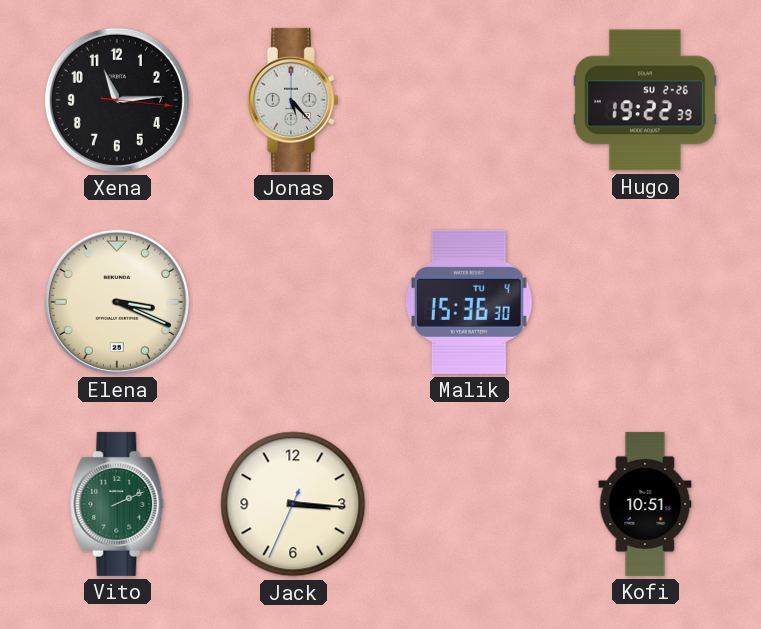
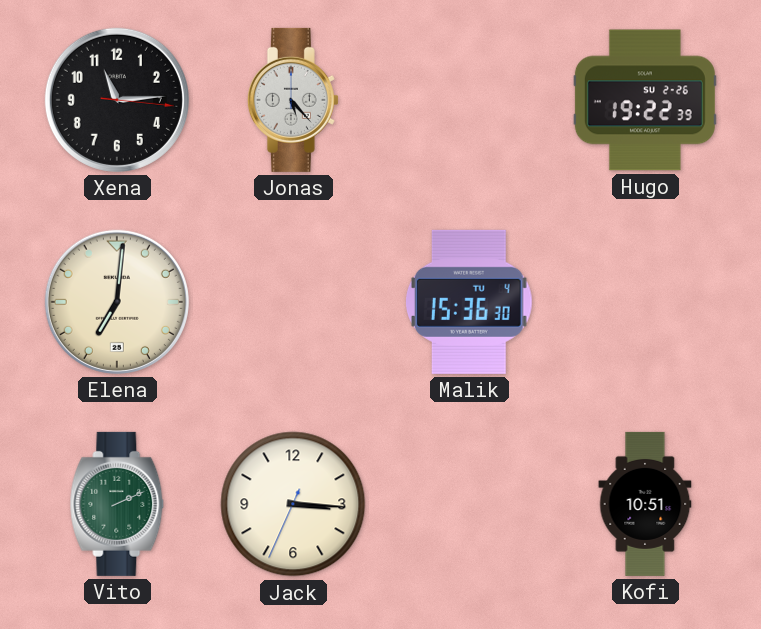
Elena: 3:19 -> 7:01
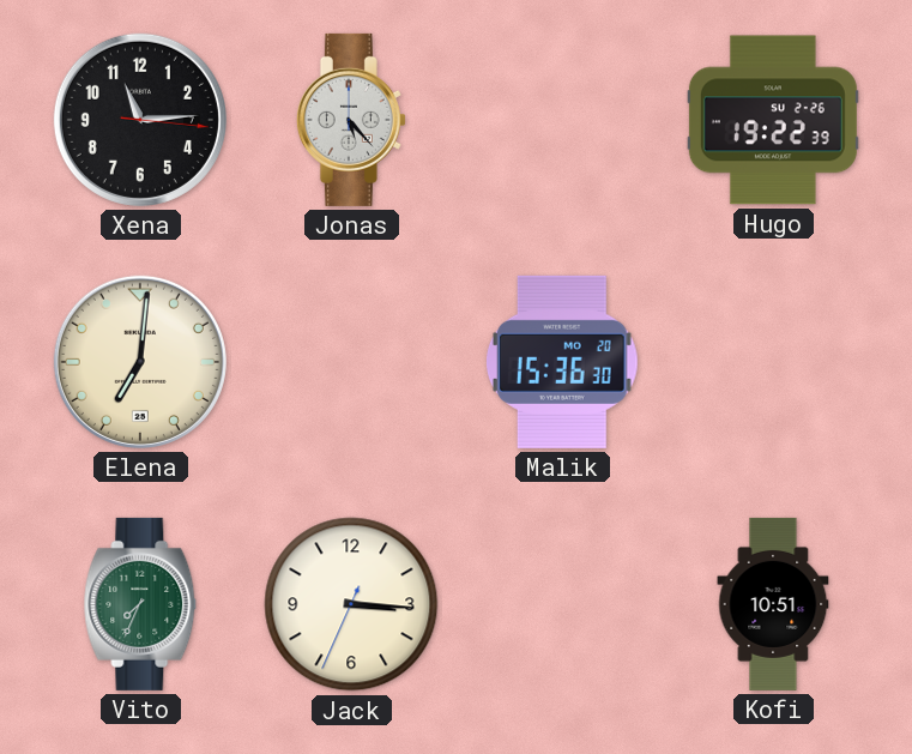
Malik date: TU 4 -> MO 20
Vito: 2:11 -> 7:34
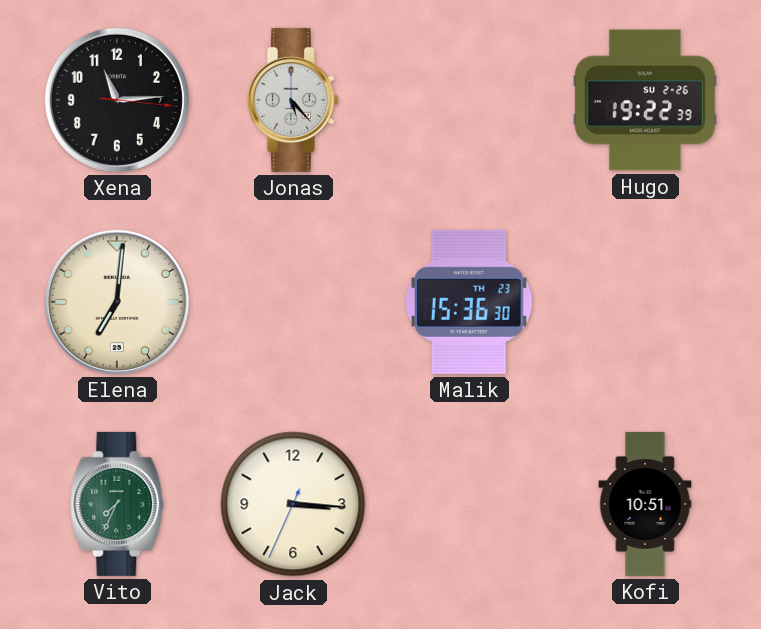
Malik date: MO 20 -> TH 23
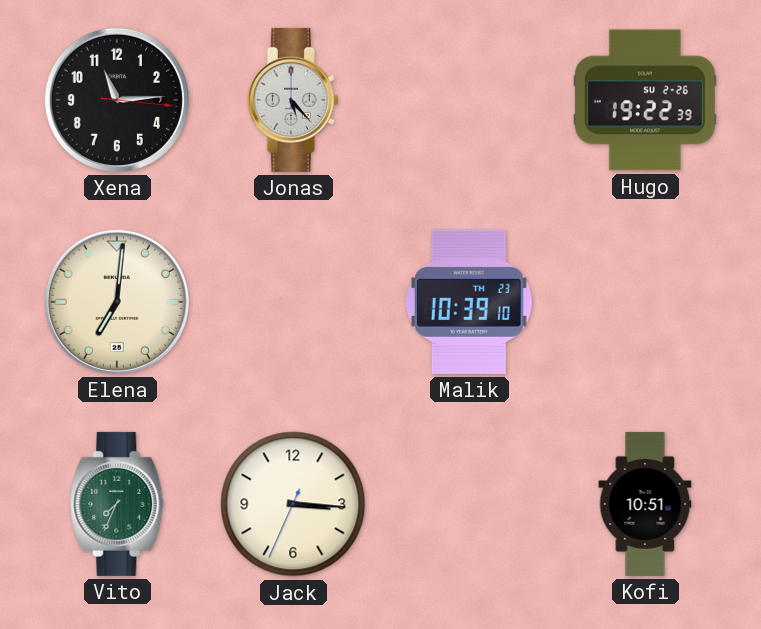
Malik: 15:36 -> 10:39
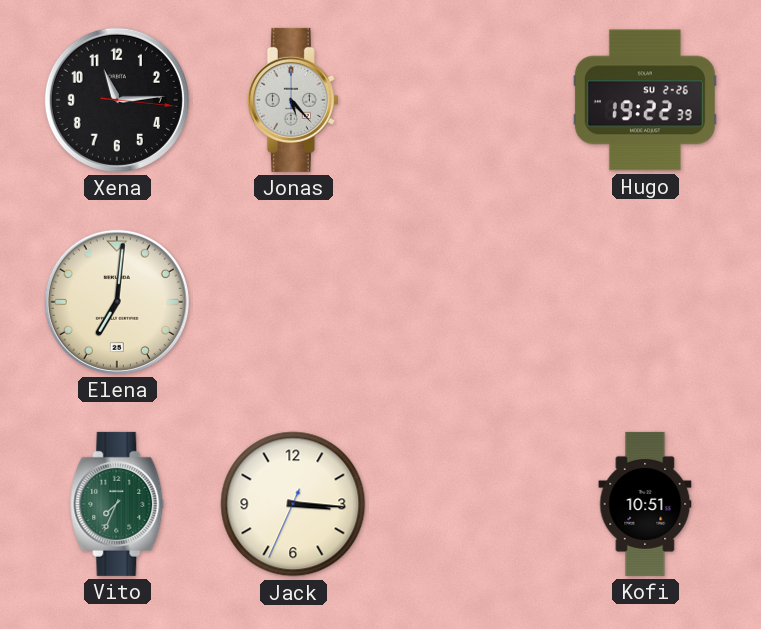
Malik: 10:39 -> none
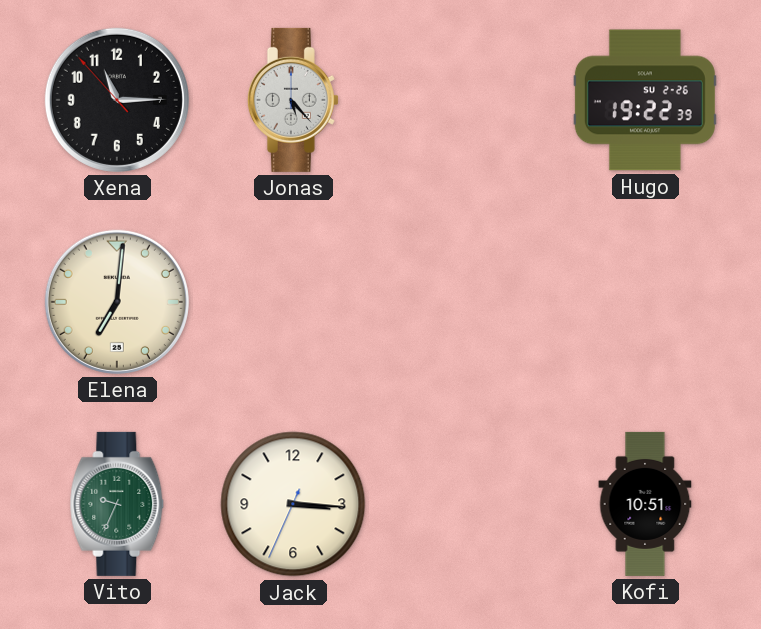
Xena: 11:14:16 -> 11:14:53
Vito: 7:34 -> 9:34
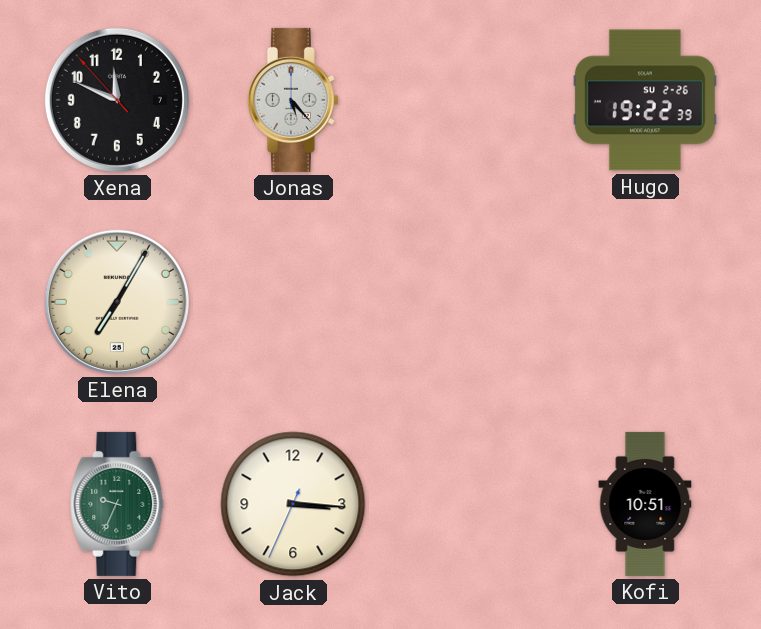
Xena: 11:14 -> 11:48
Elena: 7:01 -> 7:05
